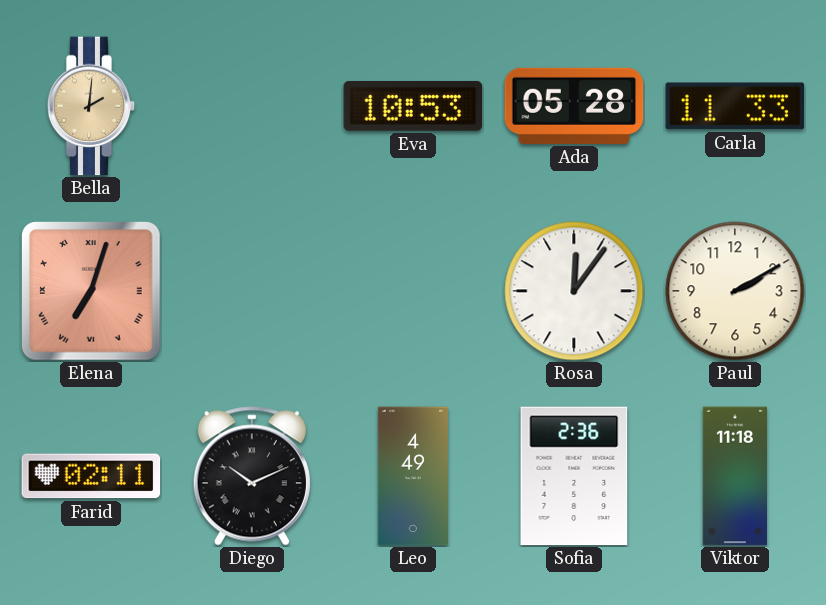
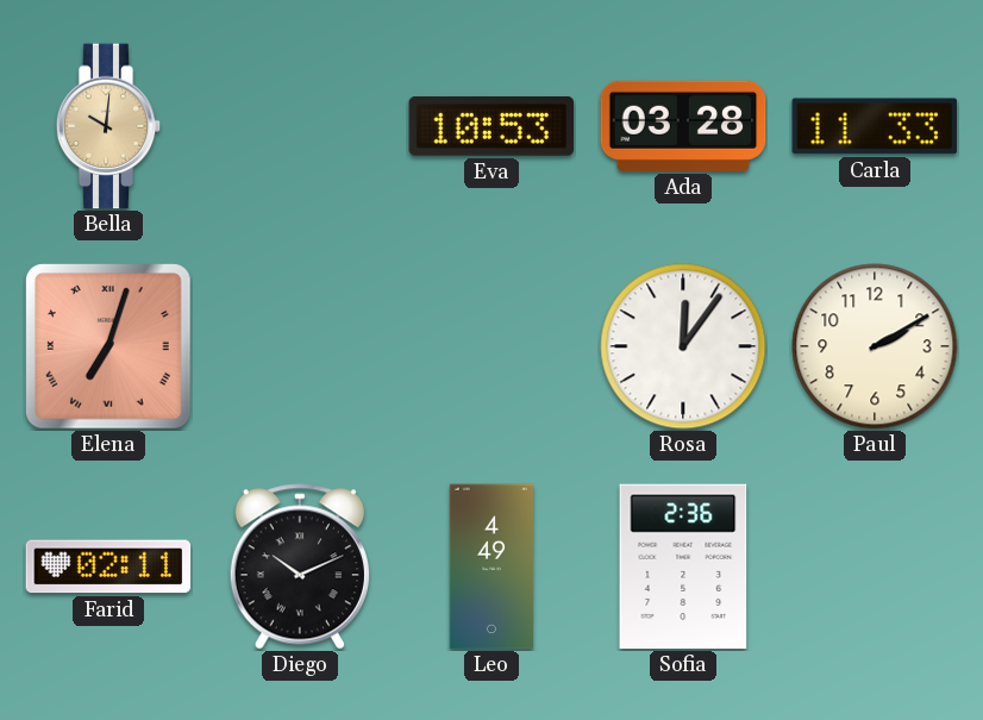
Bella: 2:01 -> 10:01
Ada: 05:28 -> 03:28
Viktor: 11:18 -> none
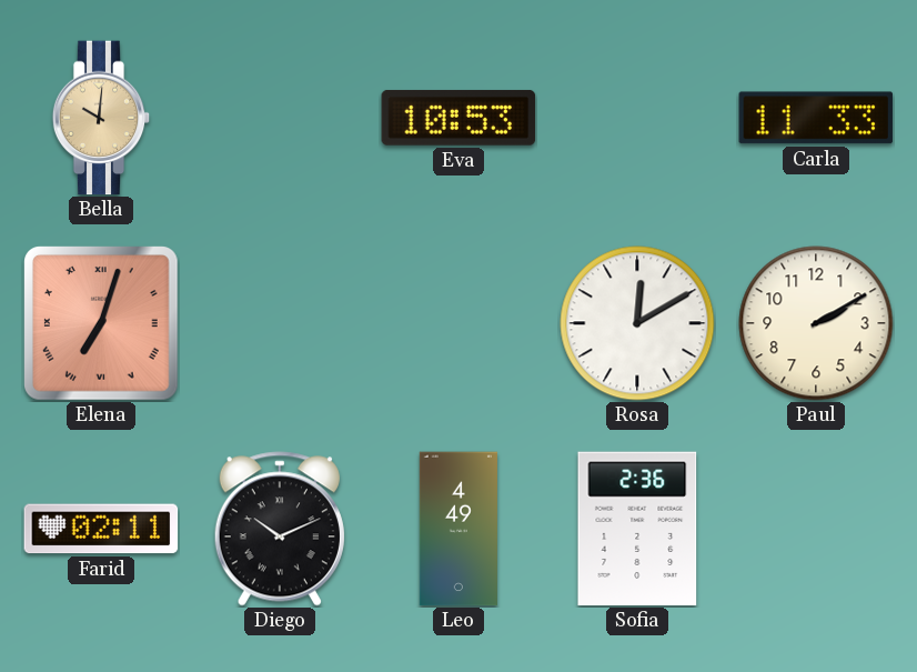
Ada: 03:28 -> none
Rosa: 12:06 -> 12:10
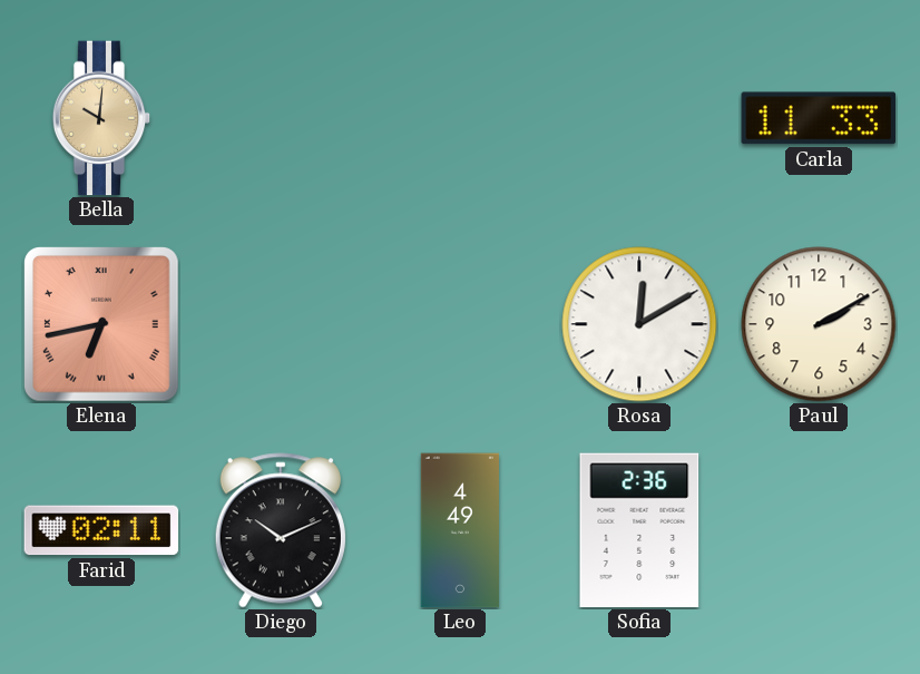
Eva: 10:53 -> none
Elena: 7:03 -> 6:43
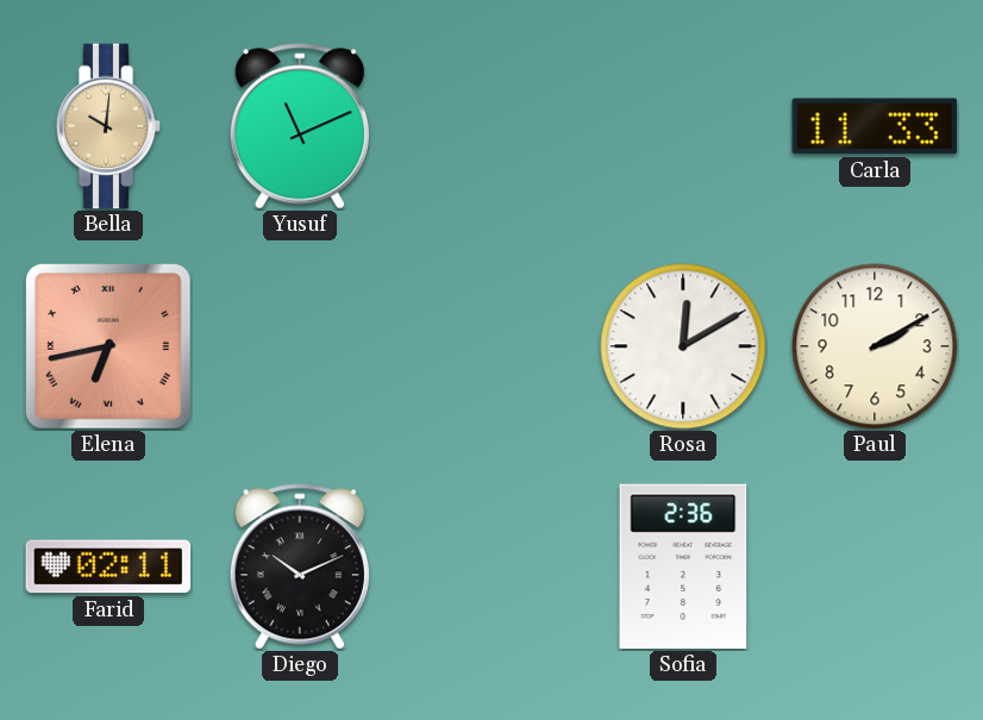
Yusuf: none -> 11:11
Leo: 4:49 -> none
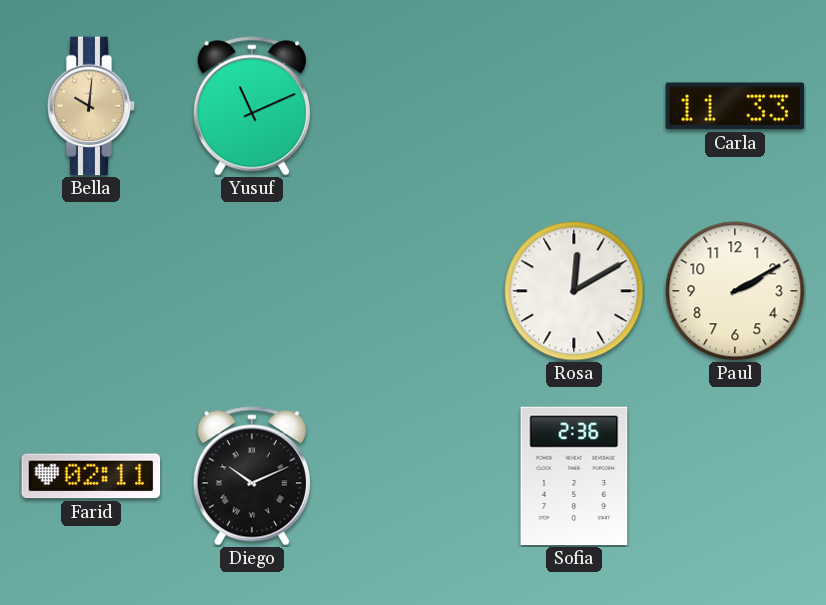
Elena: 6:43 -> none
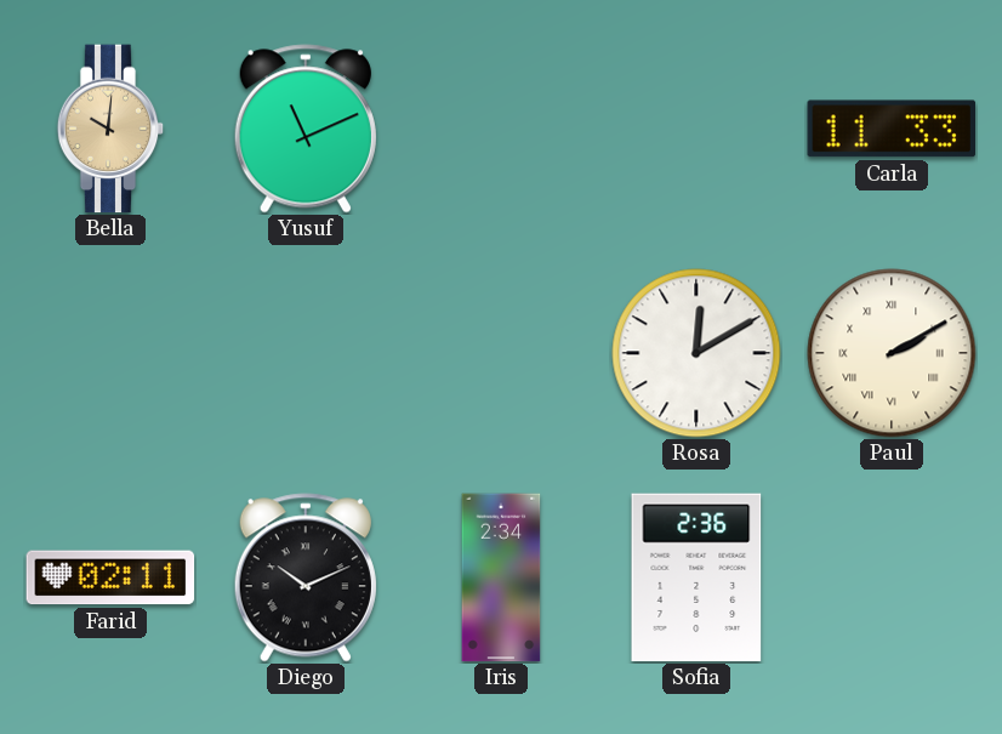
Paul numerals: Arabic -> Roman
Iris: none -> 2:34
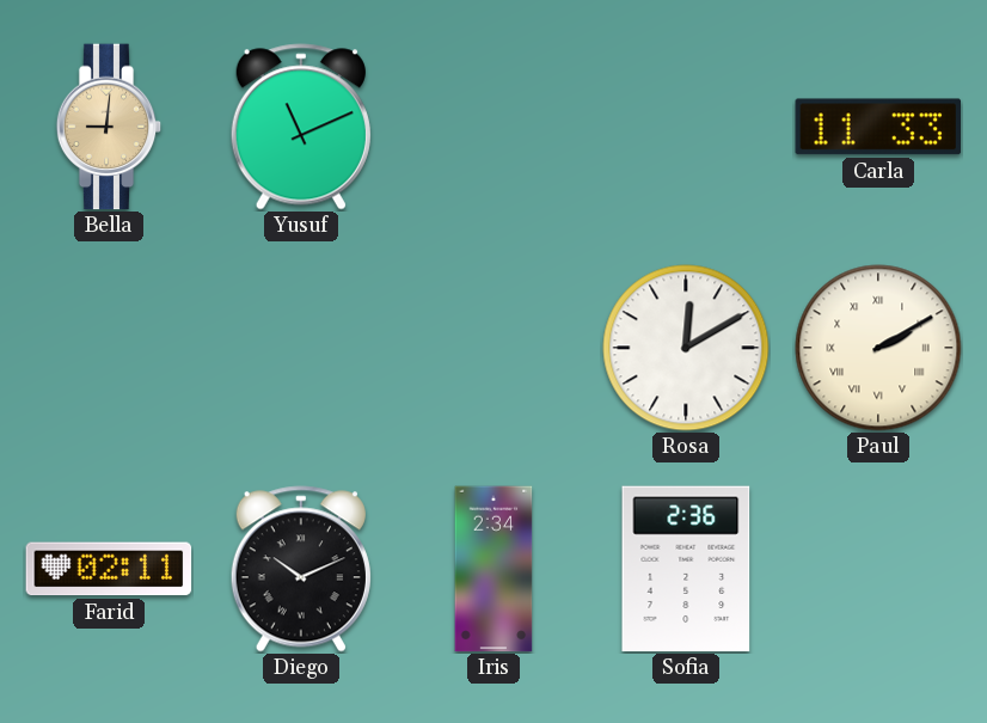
Bella: 10:01 -> 9:01
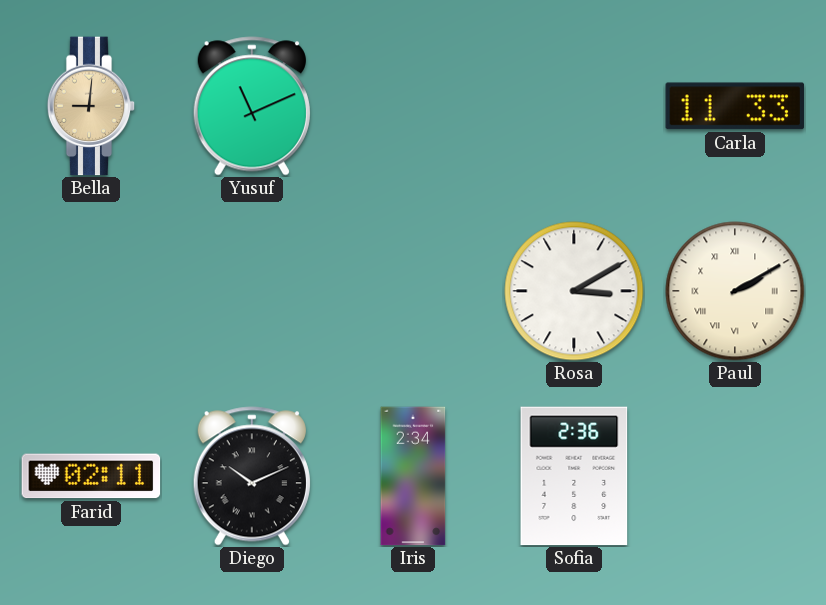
Rosa: 12:10 -> 3:10
